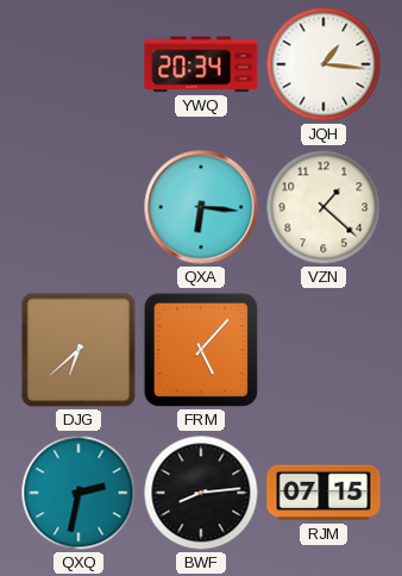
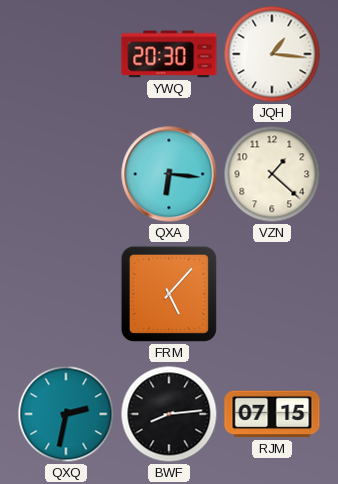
YWQ: 20:34 -> 20:30
DJG: 6:38 -> none
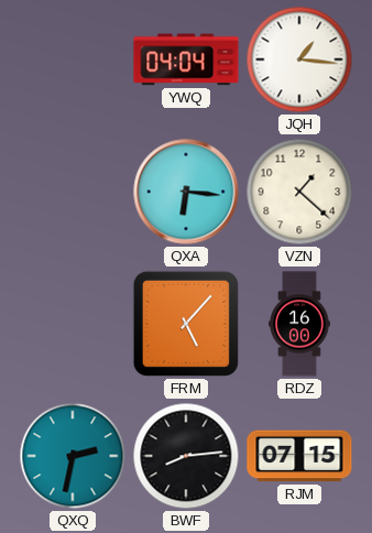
YWQ: 20:30 -> 04:04
RDZ: none -> 16:00
